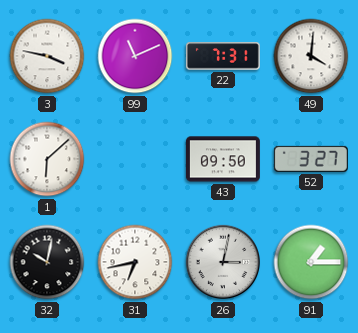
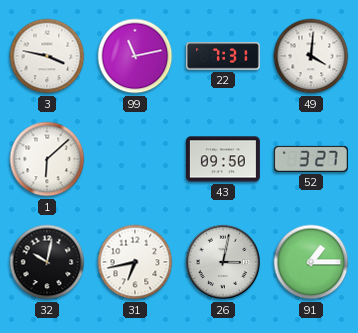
99: 11:11 -> 11:13
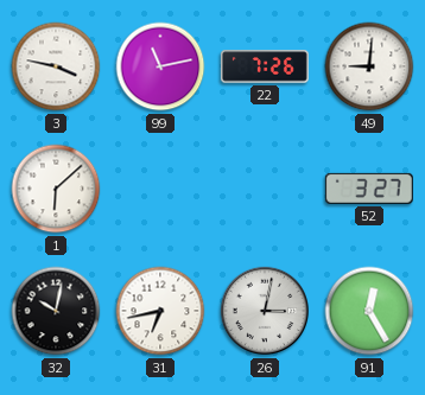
22: 7:31 -> 7:26
49: 4:01 -> 9:01
43: 09:50 -> none
91: 1:15 -> 12:25
